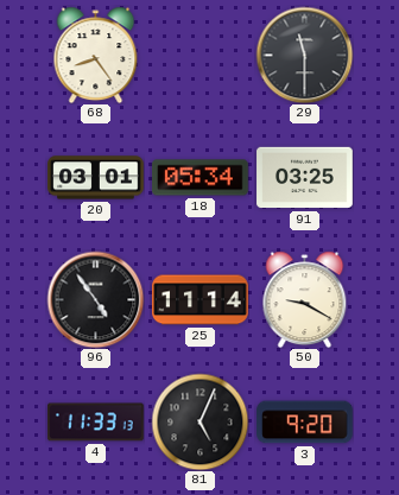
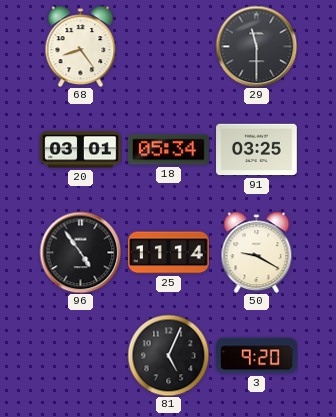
4: 11:33 -> none
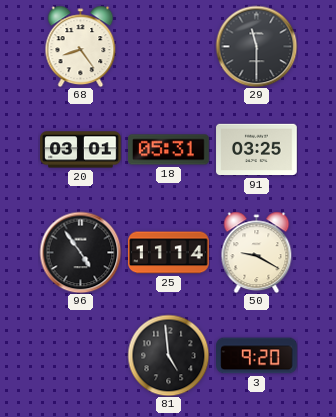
18: 05:34 -> 05:31
81: 5:04 -> 4:59
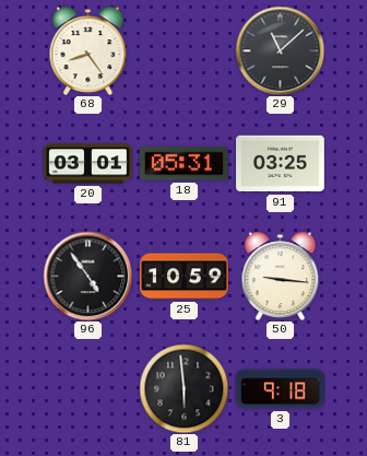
29: 11:30 -> 11:08
25: 11:14 -> 10:59
50: 9:20 -> 9:16
81: 4:59 -> 5:59
3: 9:20 -> 9:18
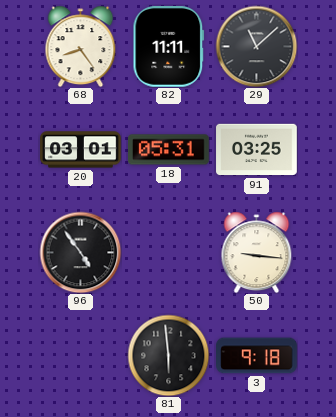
82: none -> 11:11
25: 10:59 -> none
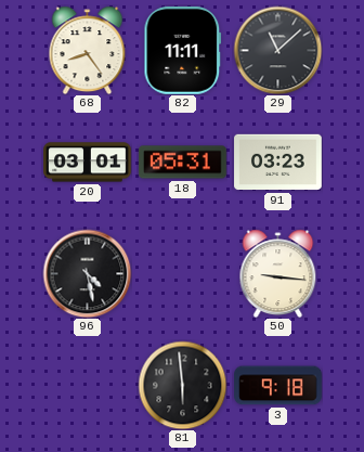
91: 03:25 -> 03:23
96: 4:54 -> 4:28
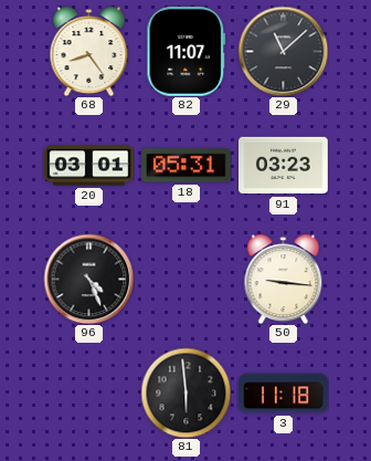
82: 11:11 -> 11:07
96: 4:28 -> 4:26
3: 9:18 -> 11:18
